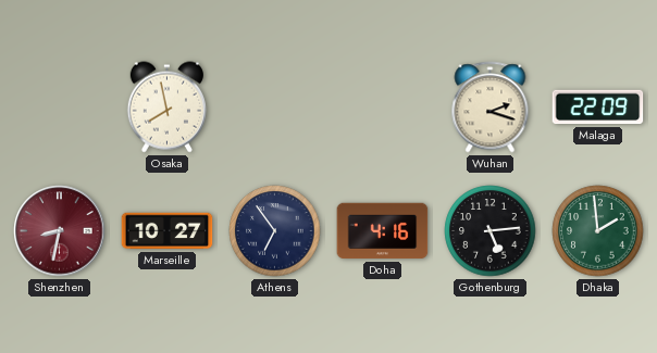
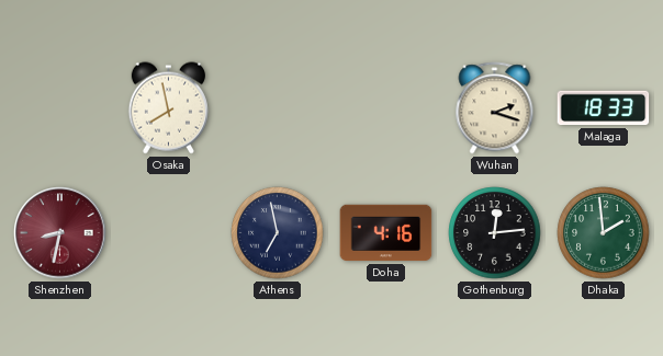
Malaga: 22:09 -> 18:33
Marseille: 10:27 -> none
Athens: 6:54 -> 6:58
Gothenburg: 5:14 -> 12:14
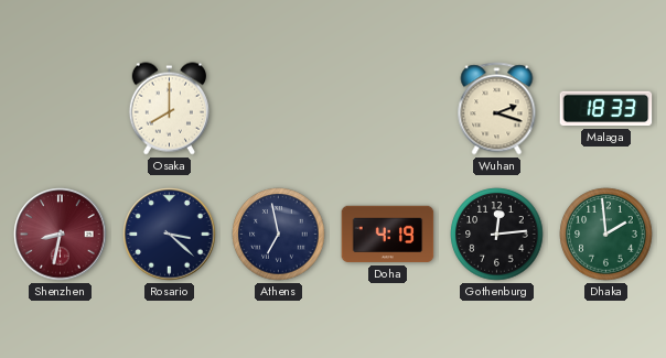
Osaka: 7:58 -> 8:00
Rosario: none -> 3:22
Doha: 4:16 -> 4:19
